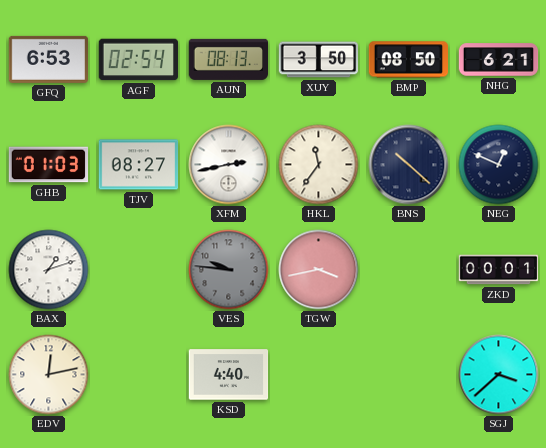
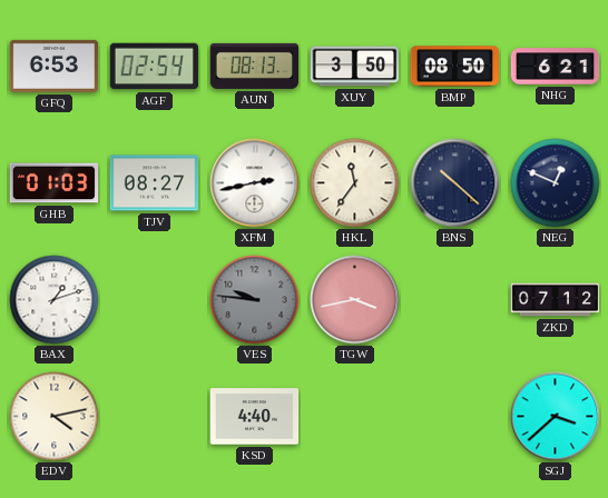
ZKD: 00:01 -> 07:12
EDV: 12:13 -> 4:13
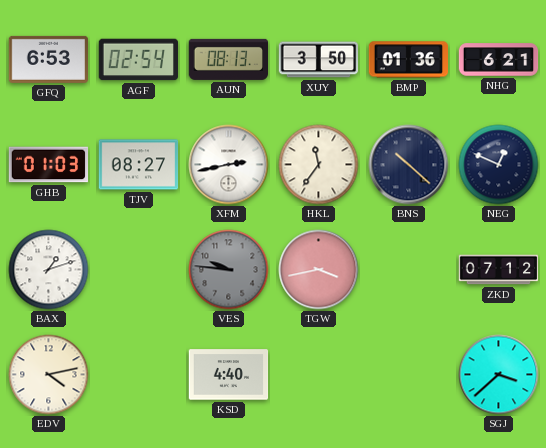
BMP: 08:50 -> 01:36
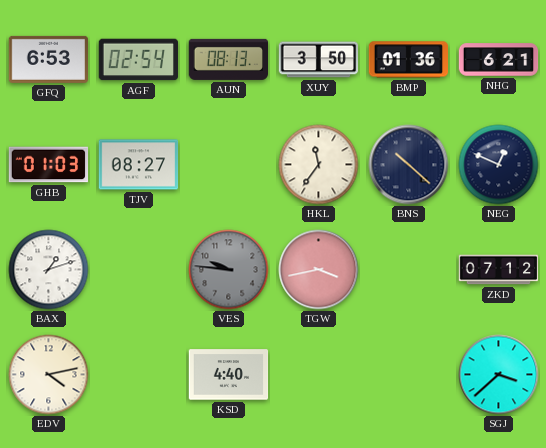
XFM: 2:43 -> none
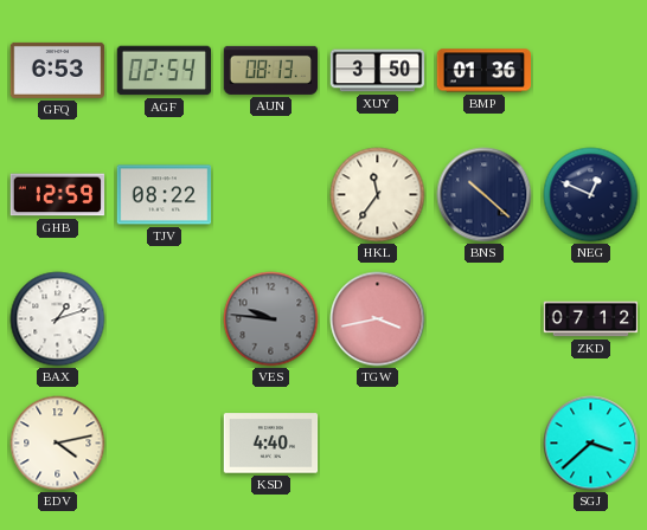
NHG: 6:21 -> none
GHB: 01:03 -> 12:59
TJV: 08:27 -> 08:22
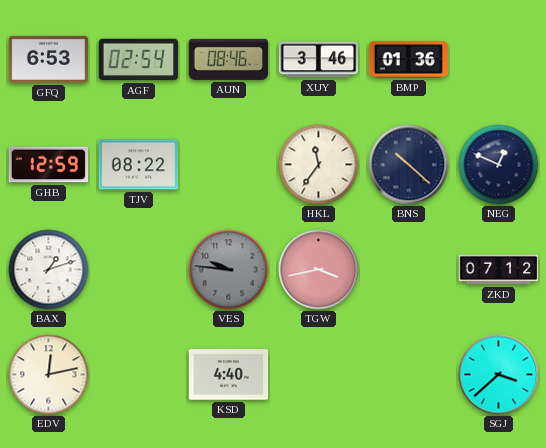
AUN: 08:13 -> 08:46
XUY: 3:50 -> 3:46
EDV: 4:13 -> 12:13
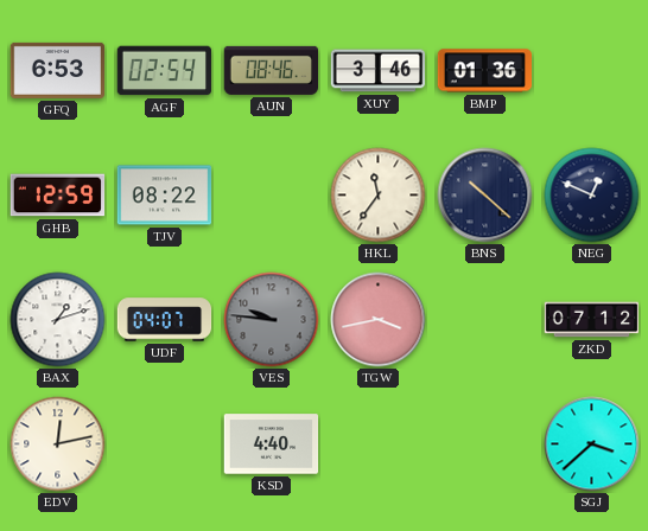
UDF: none -> 04:07
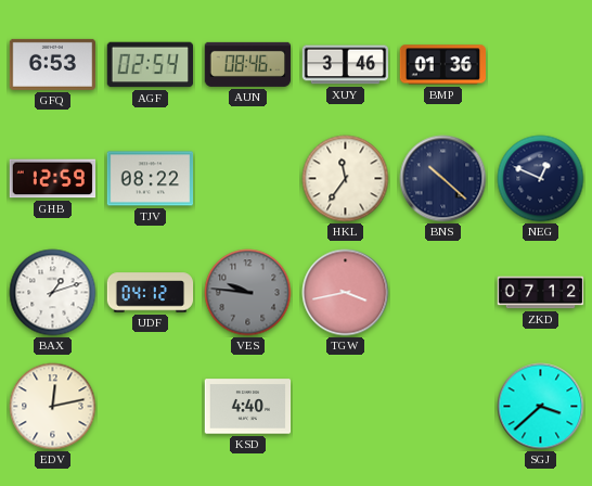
UDF: 04:07 -> 04:12
